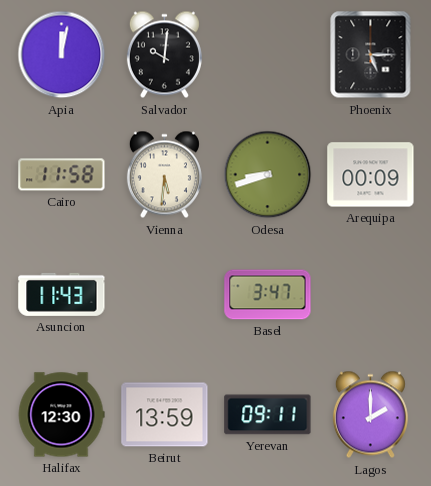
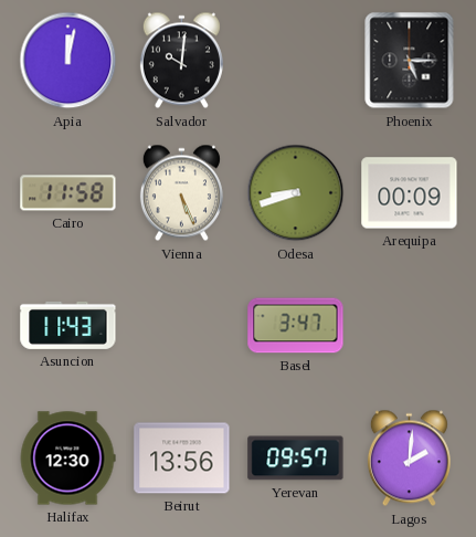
Vienna: 5:31 -> 5:26
Beirut: 13:59 -> 13:56
Yerevan: 09:11 -> 09:57
Lagos: 2:00 -> 2:01
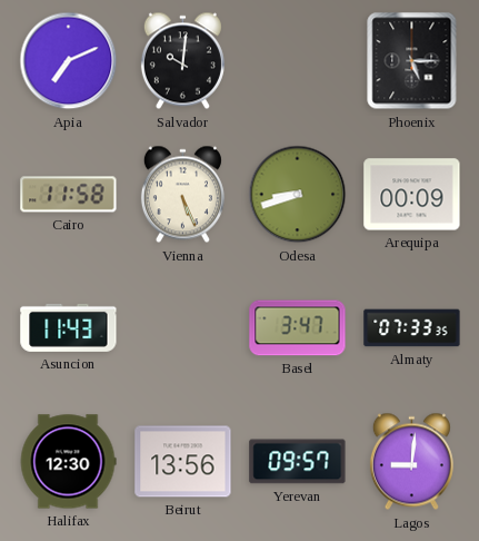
Apia: 12:02 -> 7:11
Almaty: none -> 07:33
Lagos: 2:01 -> 9:01
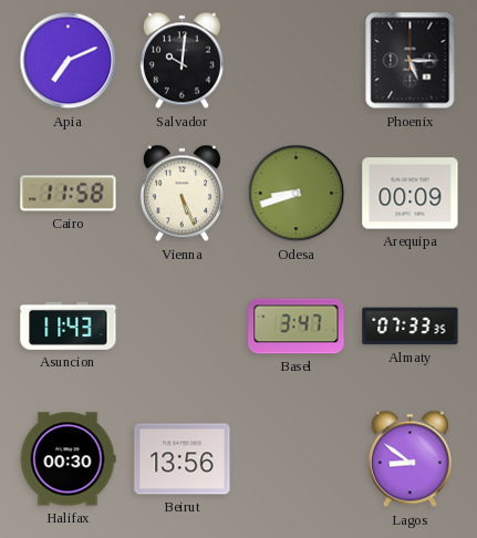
Halifax: 12:30 -> 00:30
Yerevan: 09:57 -> none
Lagos: 9:01 -> 8:51
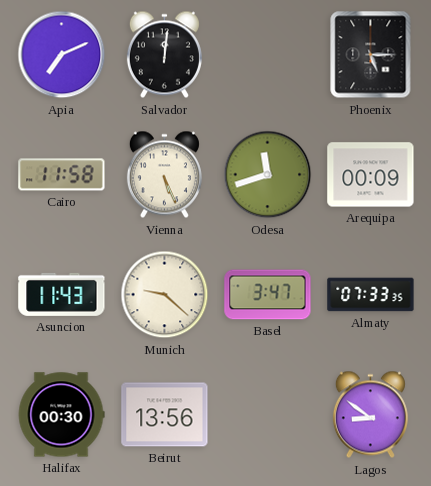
Salvador: 10:01 -> 12:01
Odesa: 8:42 -> 11:42
Munich: none -> 9:22
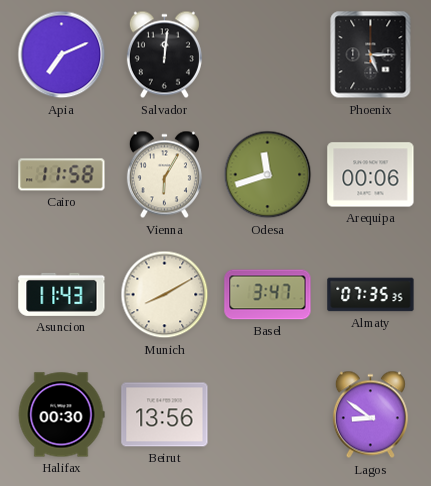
Vienna: 5:26 -> 6:05
Arequipa: 00:09 -> 00:06
Munich: 9:22 -> 8:10
Almaty: 07:33 -> 07:35
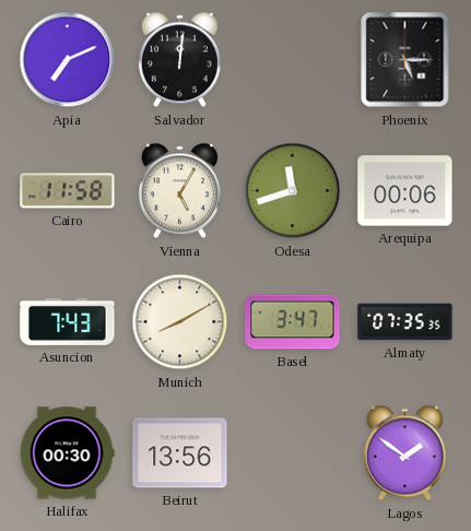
Vienna: 6:05 -> 5:05
Asuncion: 11:43 -> 7:43
Lagos: 8:51 -> 1:51
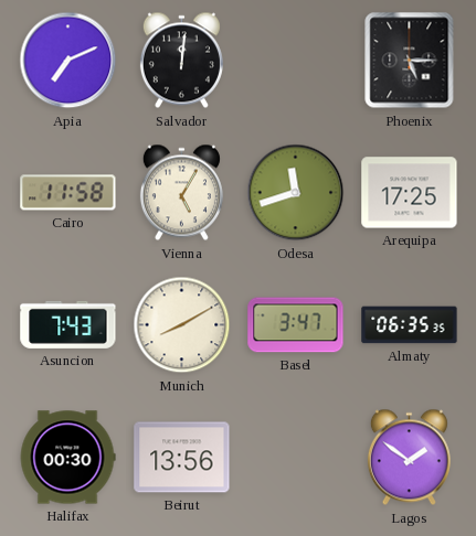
Arequipa: 00:06 -> 17:25
Almaty: 07:35 -> 06:35
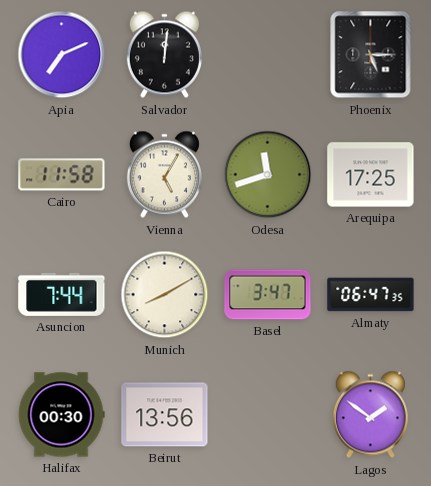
Asuncion: 7:43 -> 7:44
Almaty: 06:35 -> 06:47
